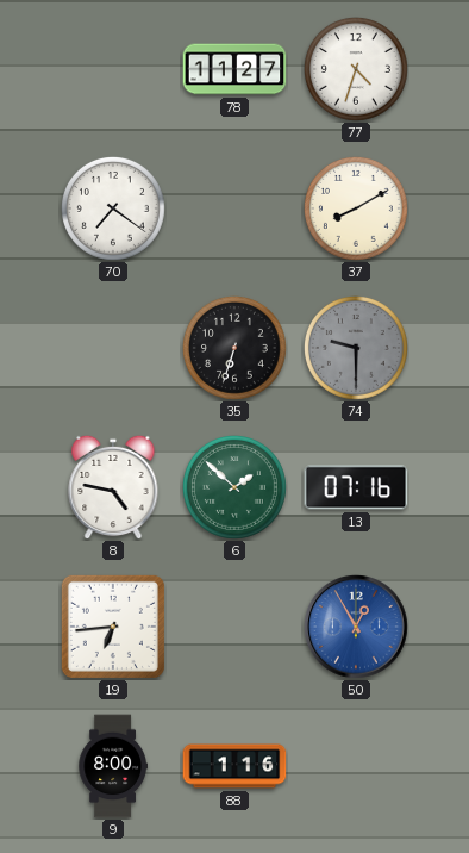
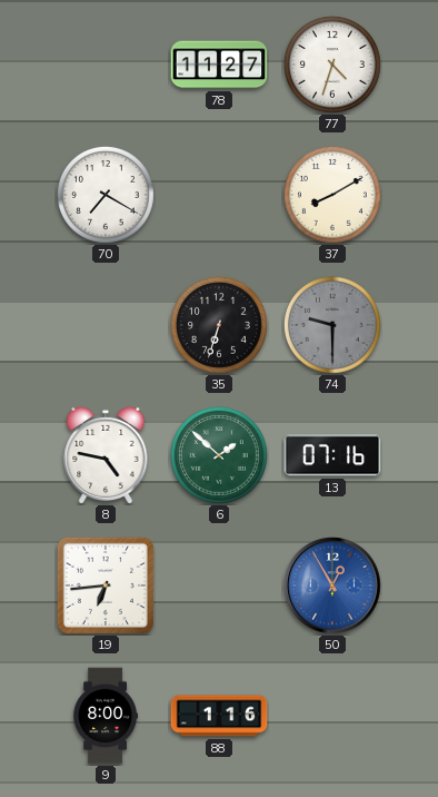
70: 7:21 -> 7:20
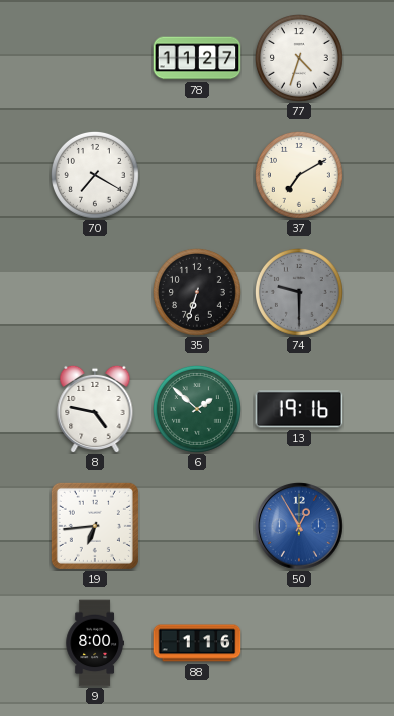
37: 8:10 -> 7:10
13: 07:16 -> 19:16
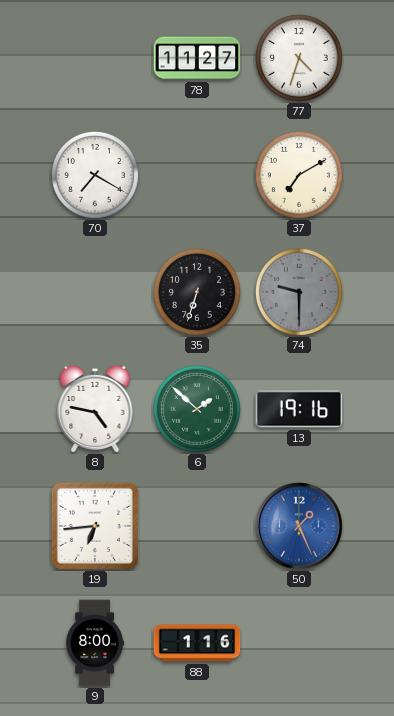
50: 12:55 -> 1:26
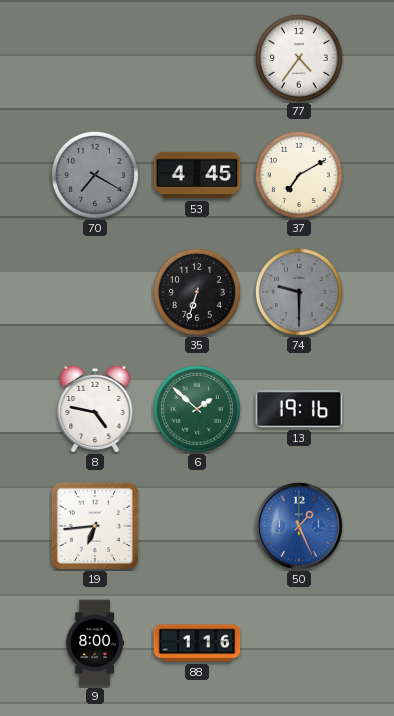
78: 11:27 -> none
77: 4:33 -> 4:36
70 dial: white -> grey
53: none -> 4:45
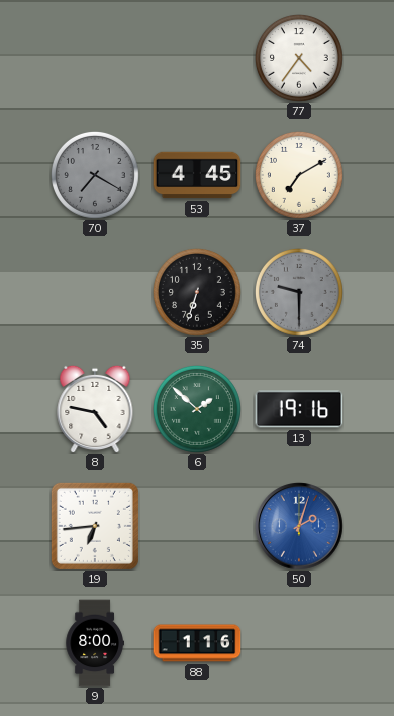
50: 1:26 -> 2:03
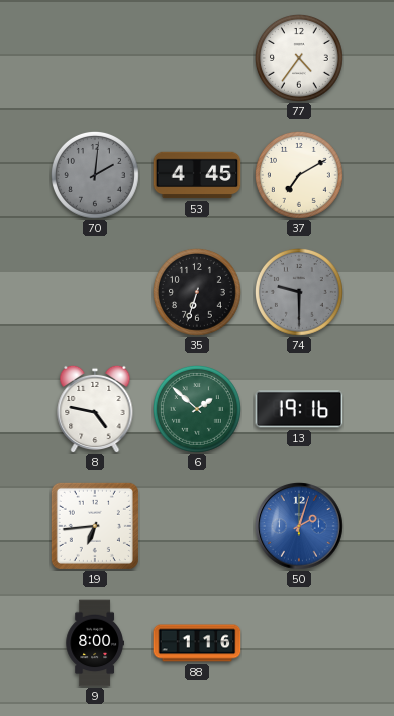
70: 7:20 -> 2:01
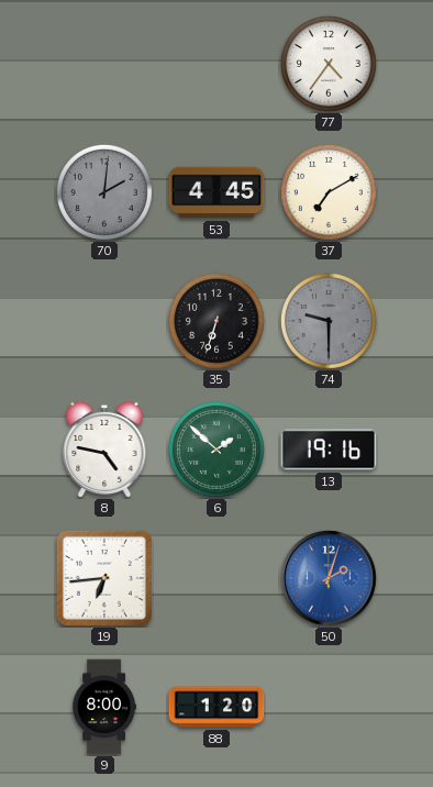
88: 1:16 -> 1:20
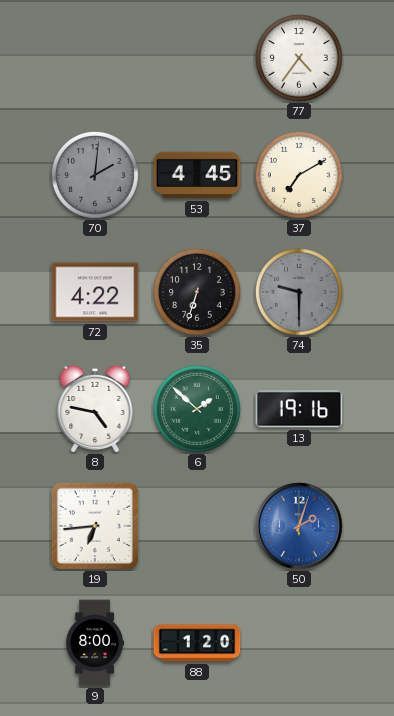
72: none -> 4:22
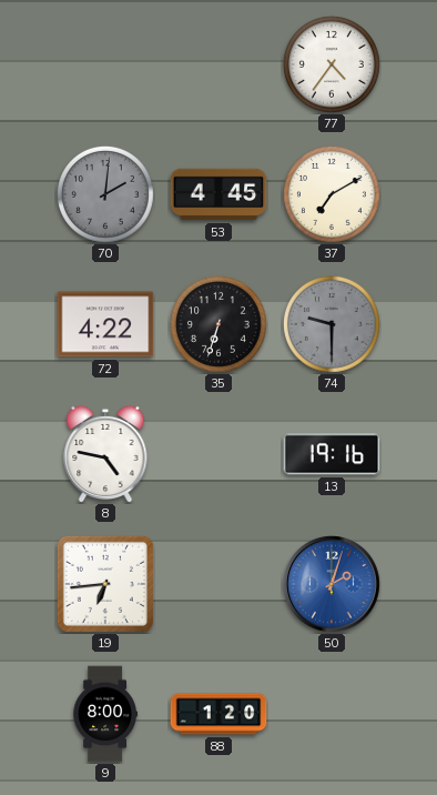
6: 1:52 -> none
